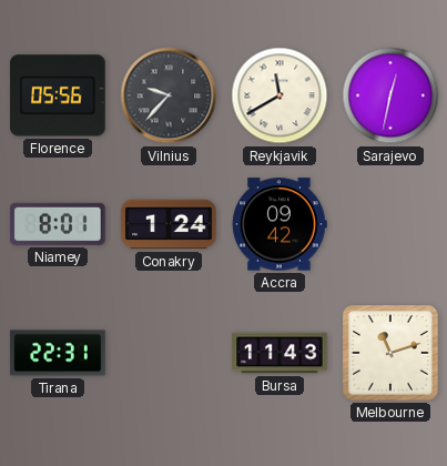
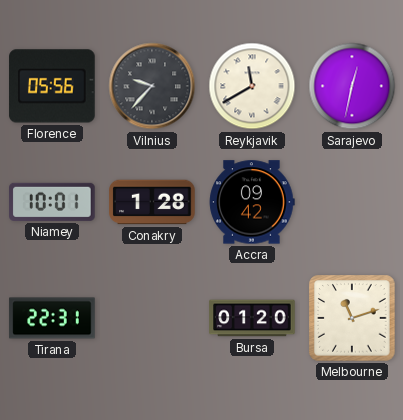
Niamey: 8:01 -> 10:01
Conakry: 1:24 -> 1:28
Bursa: 11:43 -> 01:20
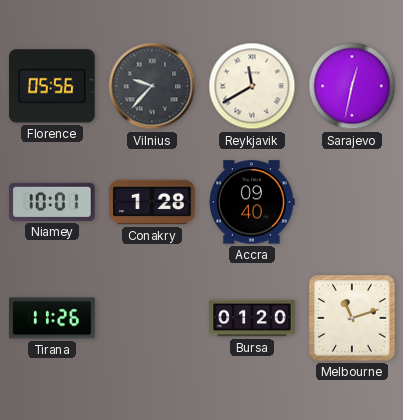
Accra: 09:42 -> 09:40
Tirana: 22:31 -> 11:26
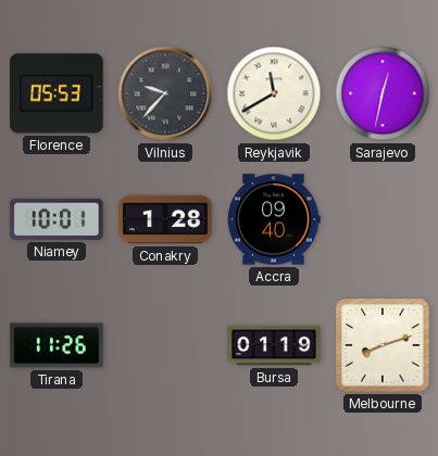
Florence: 05:56 -> 05:53
Bursa: 01:20 -> 01:19
Melbourne: 11:12 -> 8:12
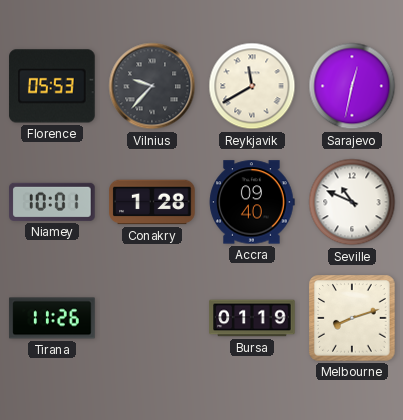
Seville: none -> 10:49
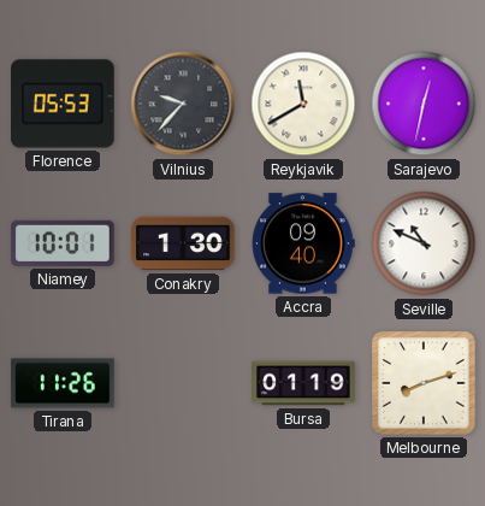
Conakry: 1:28 -> 1:30
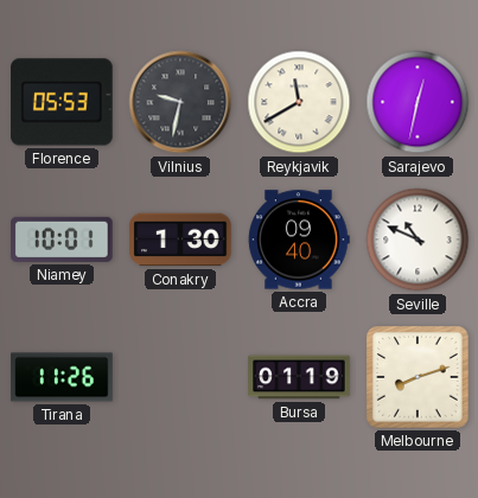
Vilnius: 9:37 -> 9:32
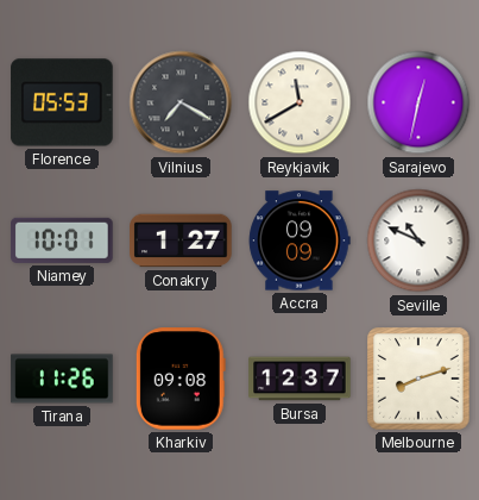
Vilnius: 9:32 -> 7:20
Conakry: 1:30 -> 1:27
Accra: 09:40 -> 09:09
Kharkiv: none -> 09:08
Bursa: 01:19 -> 12:37
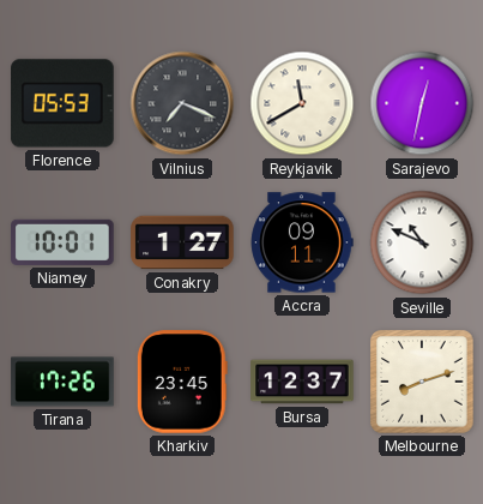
Vilnius: 7:20 -> 7:19
Accra: 09:09 -> 09:11
Tirana: 11:26 -> 17:26
Kharkiv: 09:08 -> 23:45
